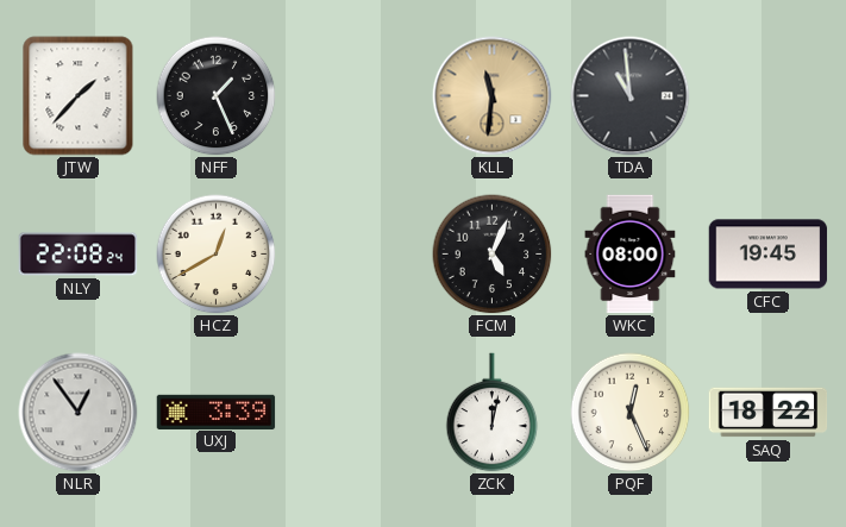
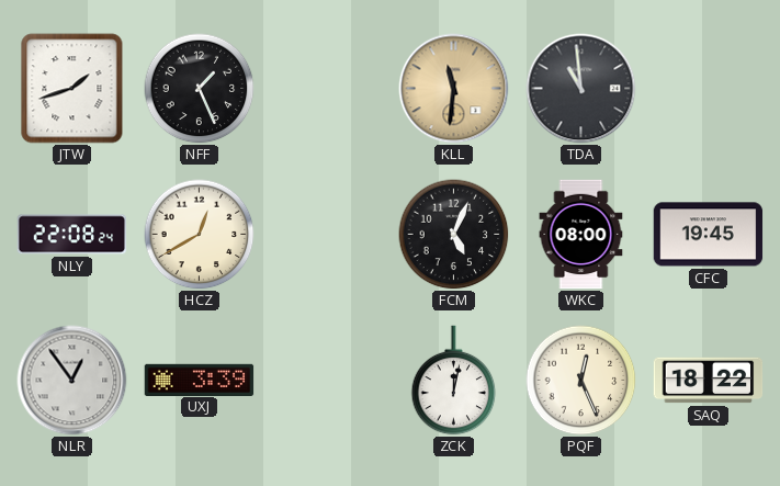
JTW: 1:37 -> 1:42
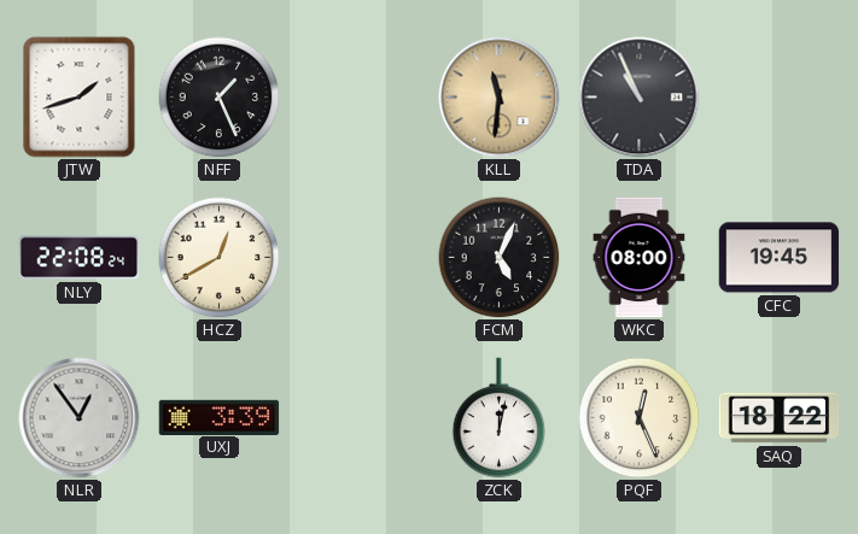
TDA: 10:59 -> 10:56
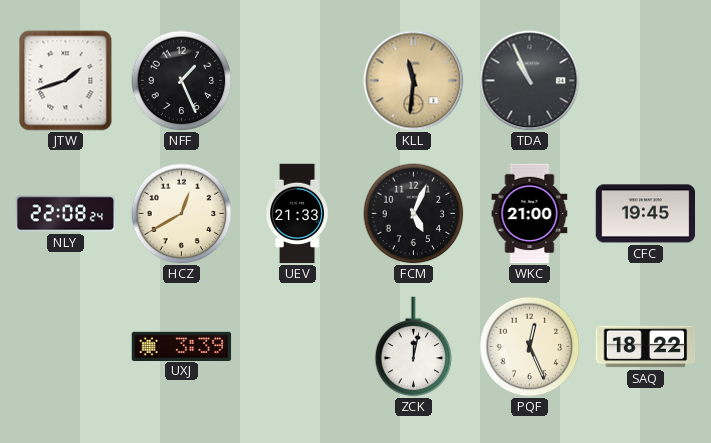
UEV: none -> 21:33
WKC: 08:00 -> 21:00
NLR: 12:54 -> none
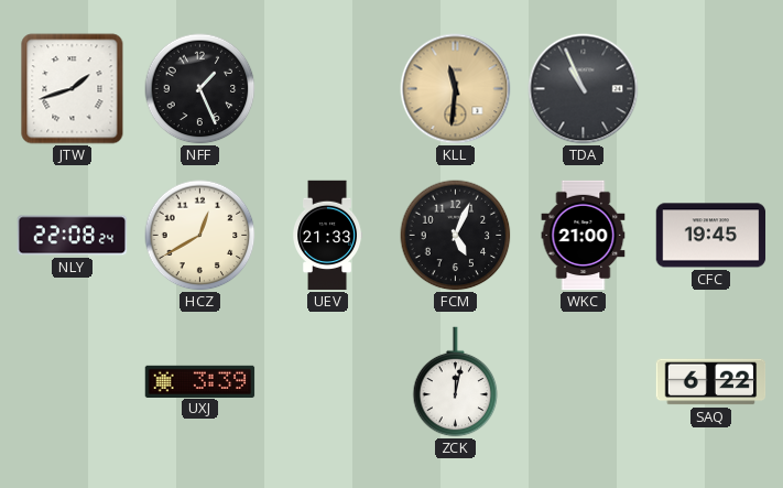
PQF: 12:26 -> none
SAQ: 18:22 -> 6:22
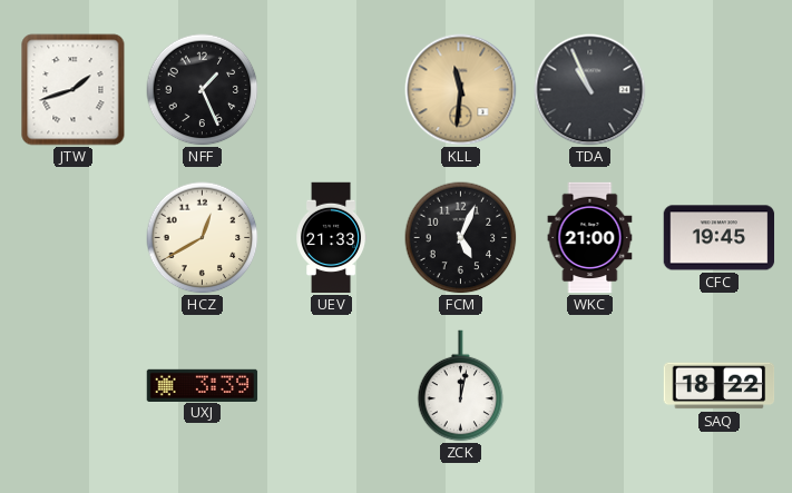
NLY: 22:08 -> none
SAQ: 6:22 -> 18:22
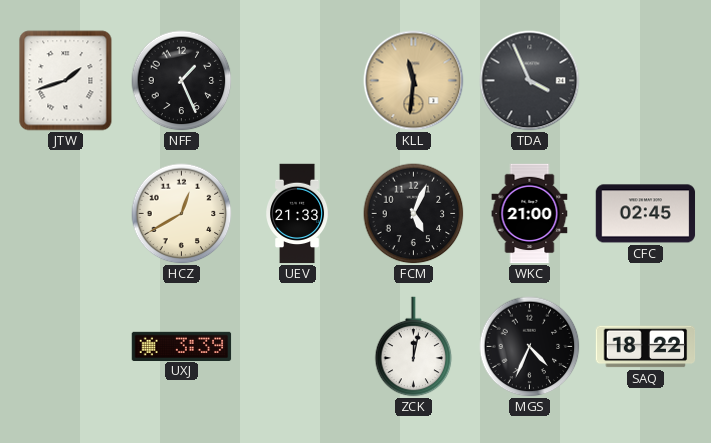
TDA: 10:56 -> 3:56
CFC: 19:45 -> 02:45
MGS: none -> 4:34
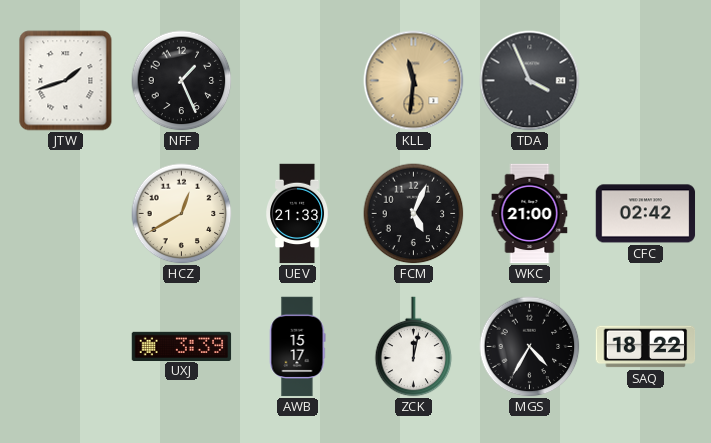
CFC: 02:45 -> 02:42
AWB: none -> 15:17
MGS: 4:34 -> 4:35
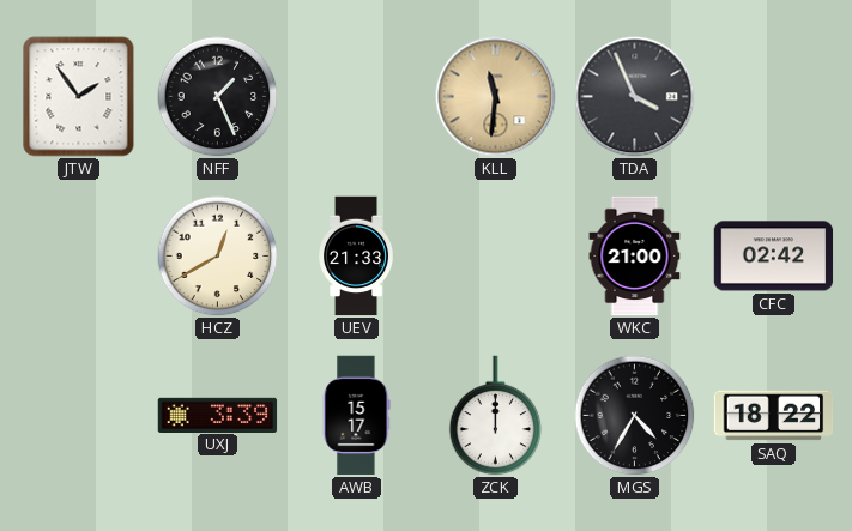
JTW: 1:42 -> 1:54
FCM: 5:04 -> none
ZCK: 12:02 -> 12:00
